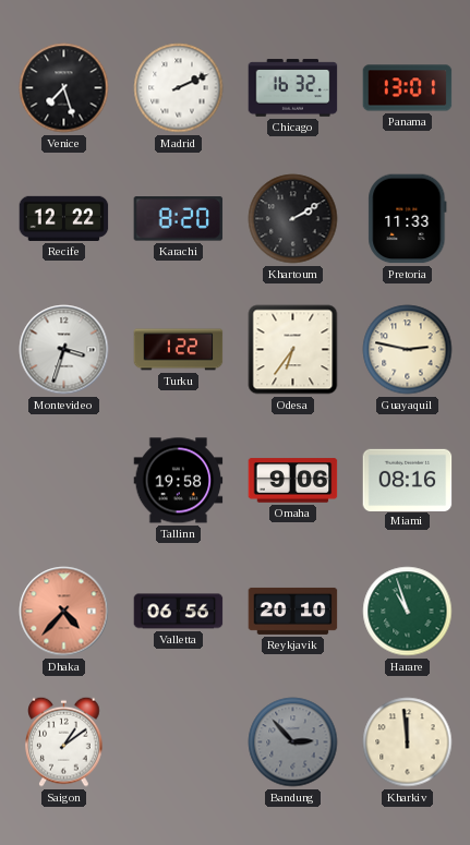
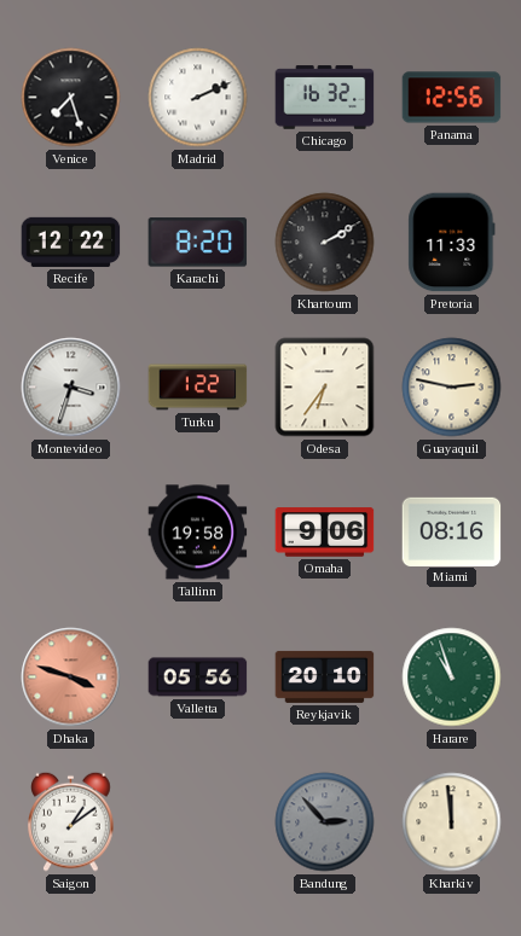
Panama: 13:01 -> 12:56
Dhaka: 4:37 -> 3:48
Valletta: 06:56 -> 05:56
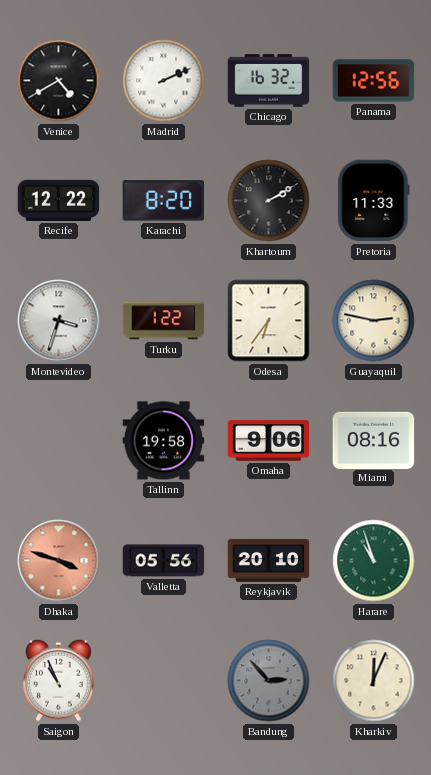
Venice: 7:27 -> 4:40
Saigon: 1:09 -> 10:56
Kharkiv: 11:59 -> 12:04
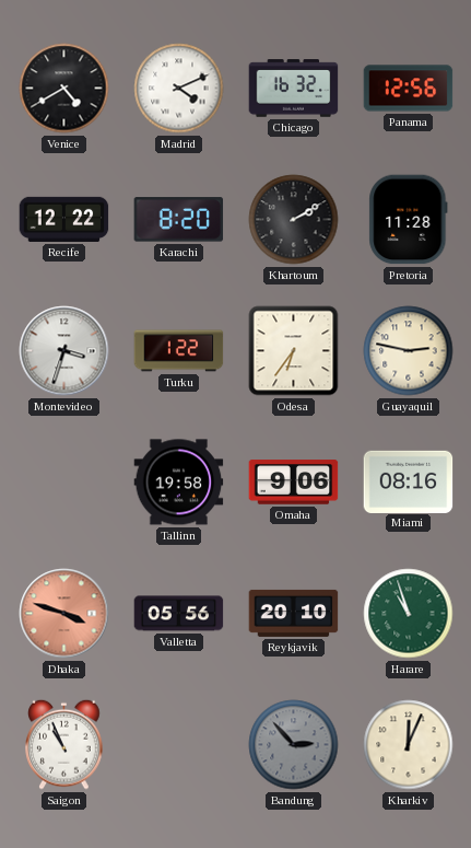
Madrid: 2:11 -> 4:11
Pretoria: 11:33 -> 11:28
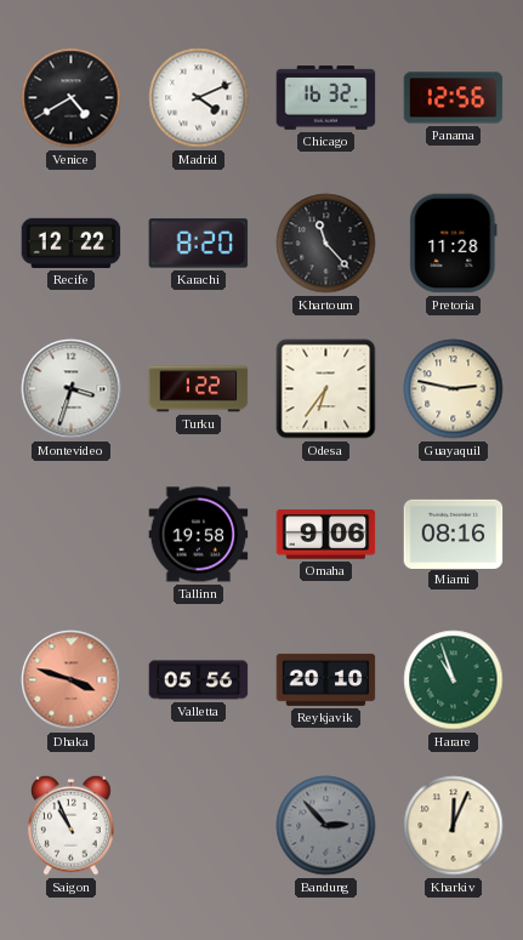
Khartoum: 2:10 -> 11:23
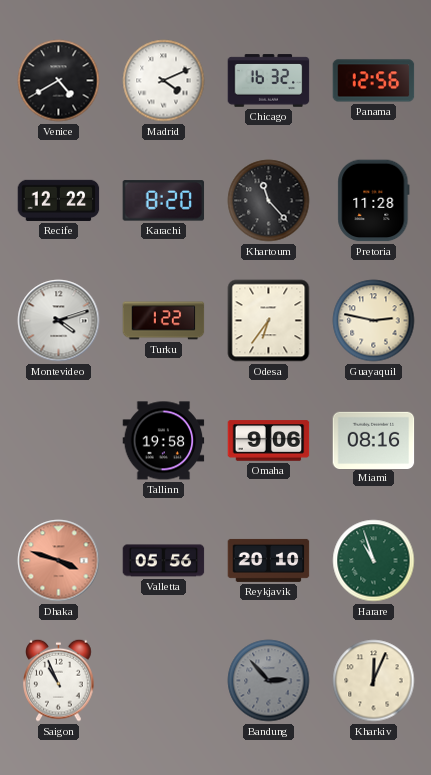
Montevideo: 3:33 -> 4:12
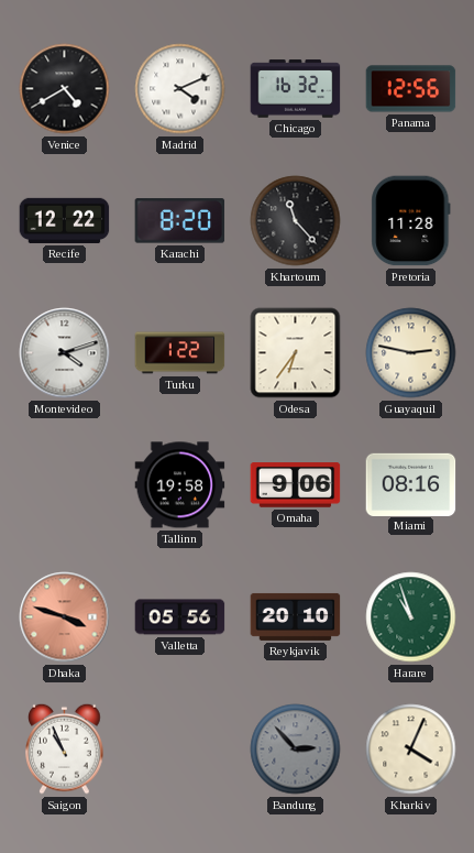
Kharkiv: 12:04 -> 4:04
